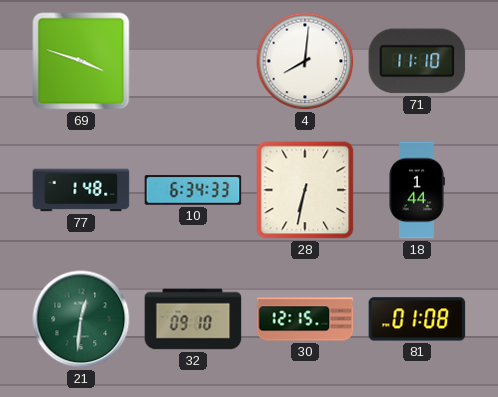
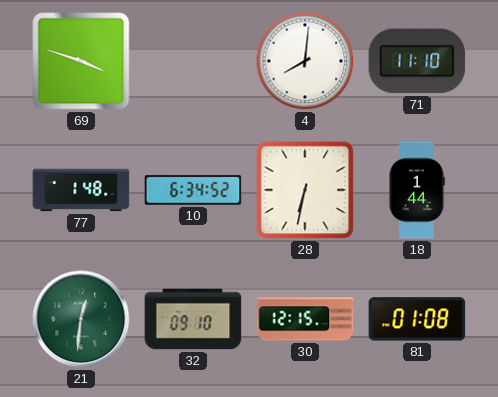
10: 6:34:33 -> 6:34:52
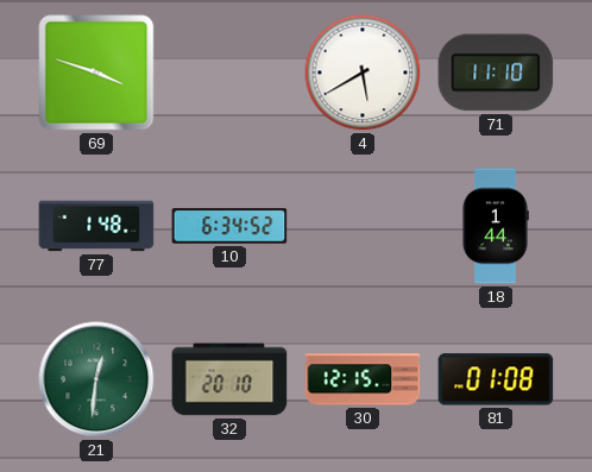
4: 8:01 -> 5:40
28: 6:32 -> none
32: 09:10 -> 20:10
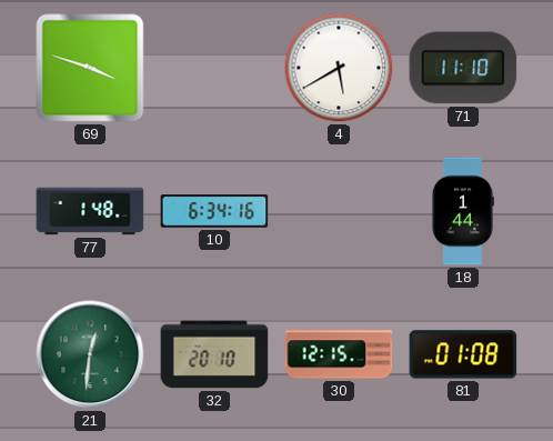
10: 6:34:52 -> 6:34:16
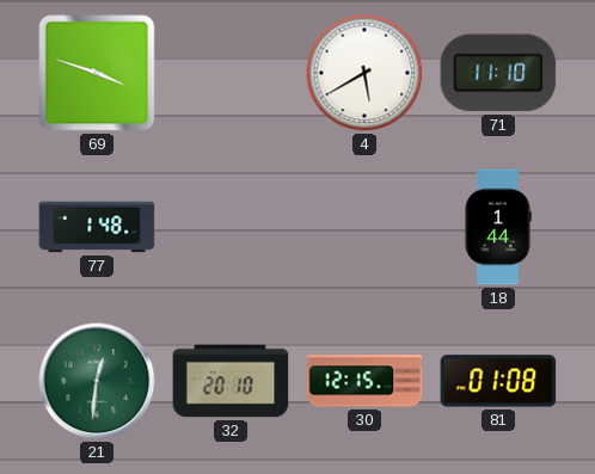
10: 6:34 -> none
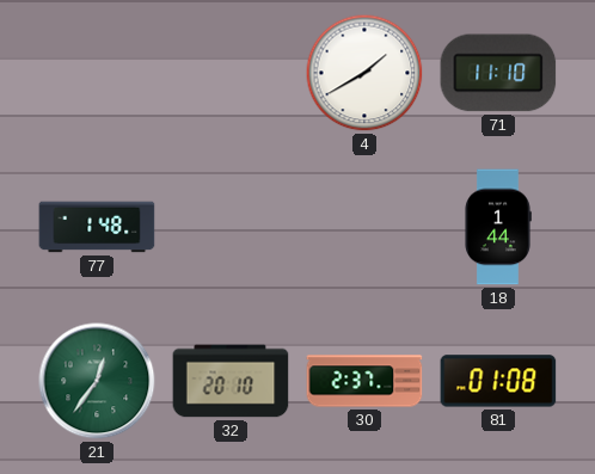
69: 3:48 -> none
4: 5:40 -> 1:40
21: 12:31 -> 12:36
30: 12:15 -> 2:37
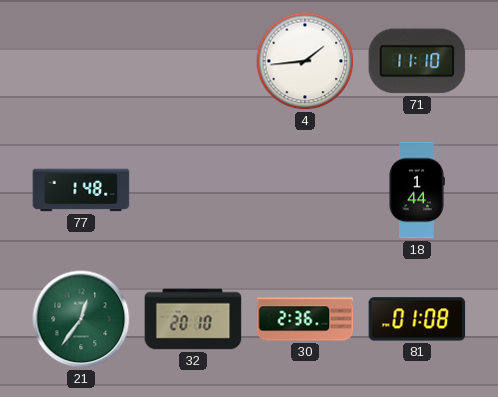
4: 1:40 -> 1:44
30: 2:37 -> 2:36
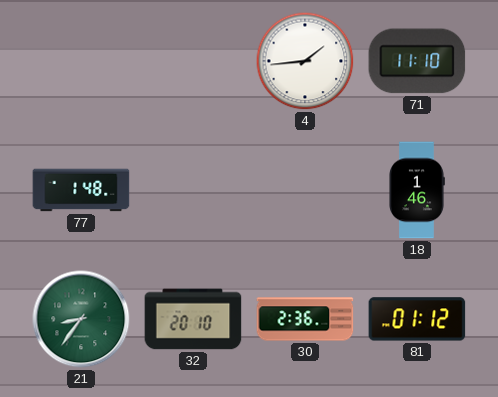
18: 1:44 -> 1:46
21: 12:36 -> 8:36
81: 01:08 -> 01:12
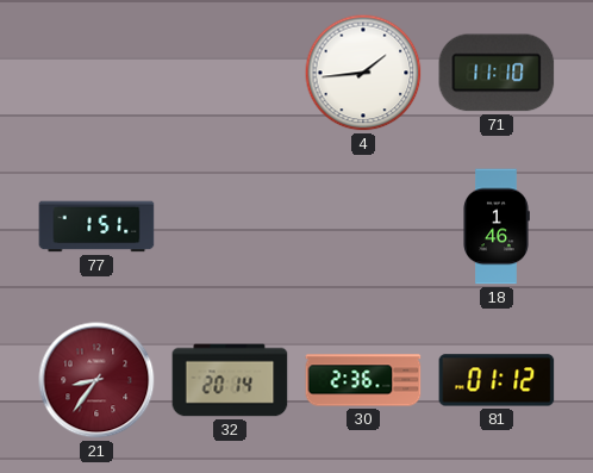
77: 1:48 -> 1:51
21 dial: green -> burgundy
32: 20:10 -> 20:14
